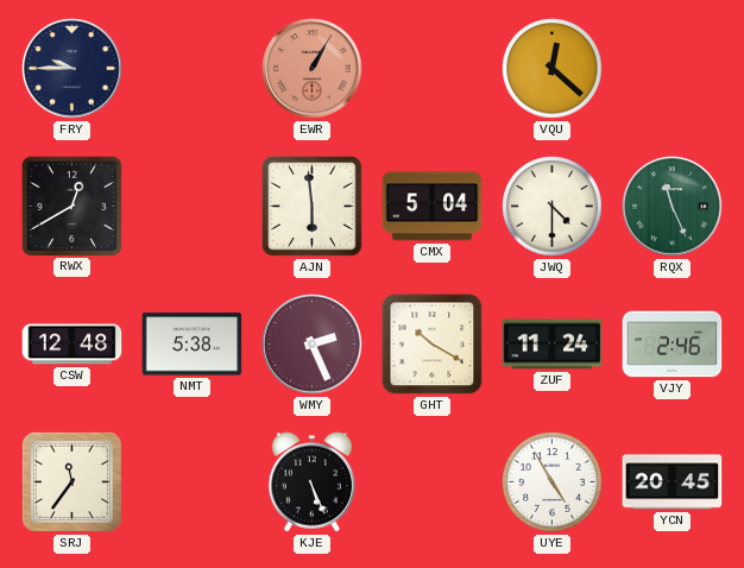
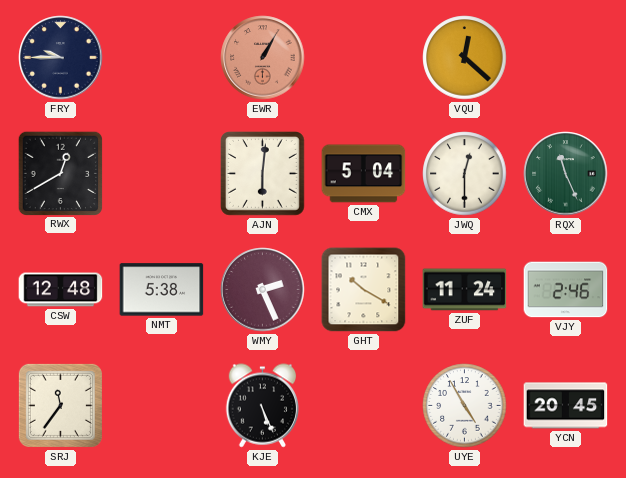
AJN: 5:59 -> 6:01
JWQ: 4:30 -> 12:30
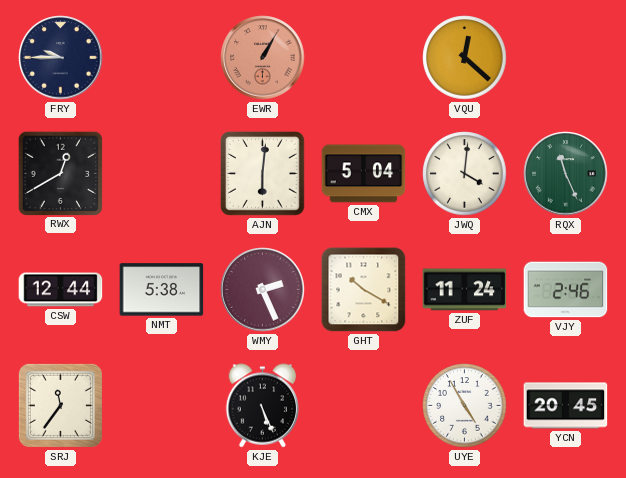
JWQ: 12:30 -> 4:01
CSW: 12:48 -> 12:44
